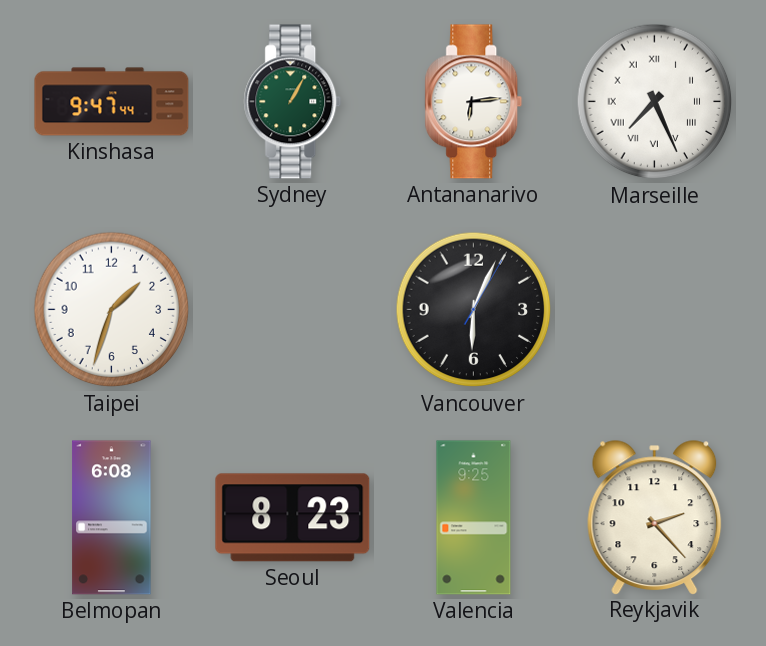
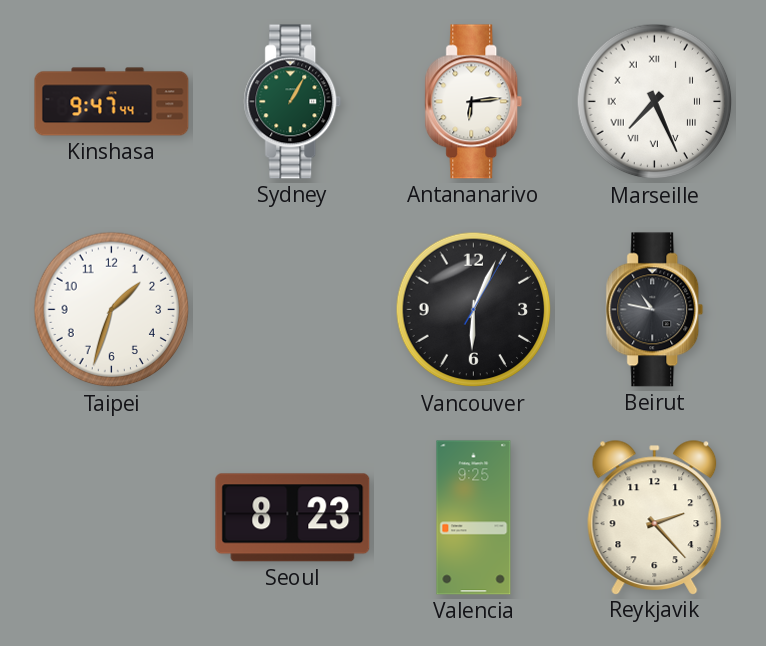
Beirut: none -> 10:47
Belmopan: 6:08 -> none
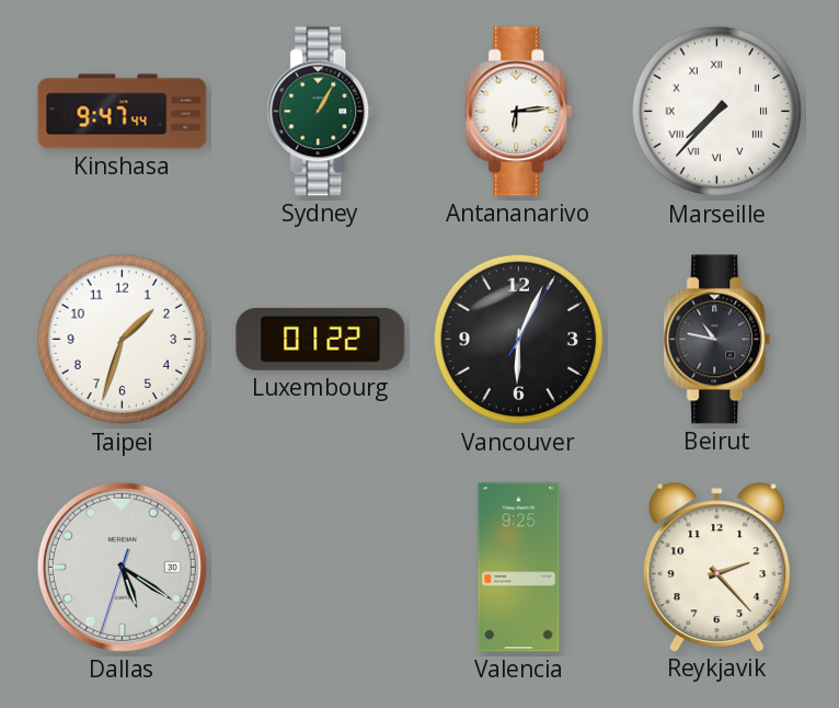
Marseille: 7:26 -> 7:37
Luxembourg: none -> 01:22
Dallas: none -> 5:20
Seoul: 8:23 -> none
